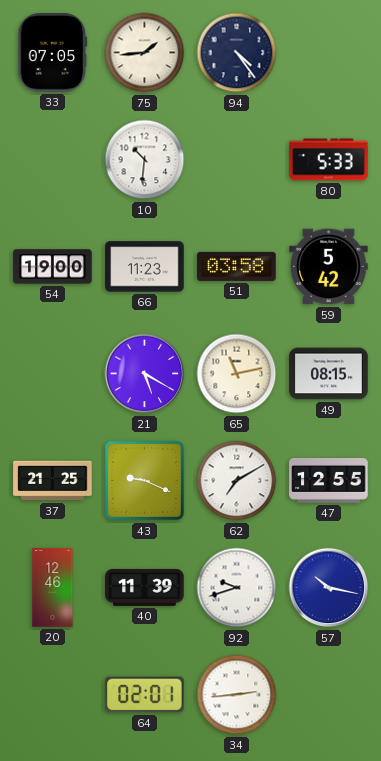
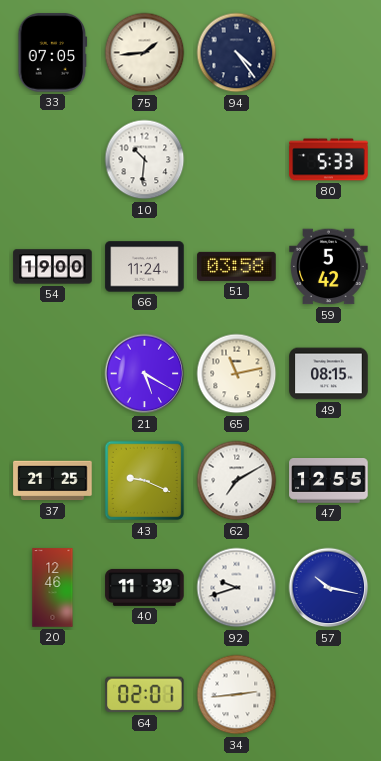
66: 11:23 -> 11:24
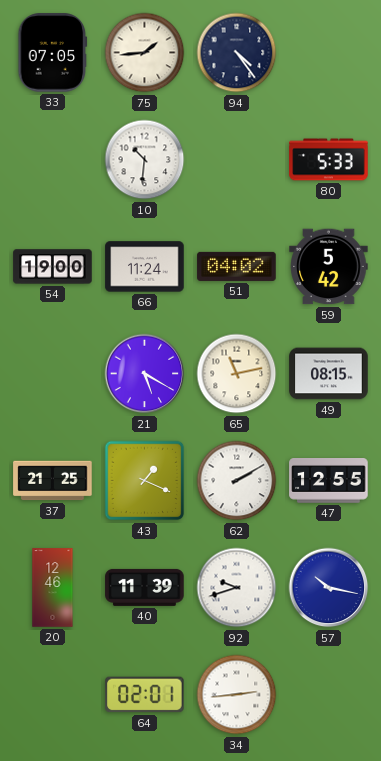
51: 03:58 -> 04:02
43: 9:19 -> 1:19
62: 7:10 -> 2:10
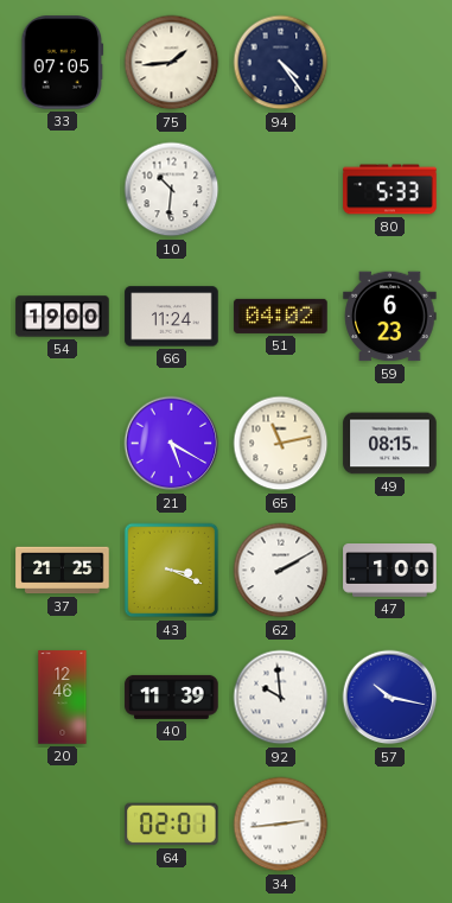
59: 5:42 -> 6:23
43: 1:19 -> 3:19
47: 12:55 -> 1:00
92: 9:42 -> 9:59
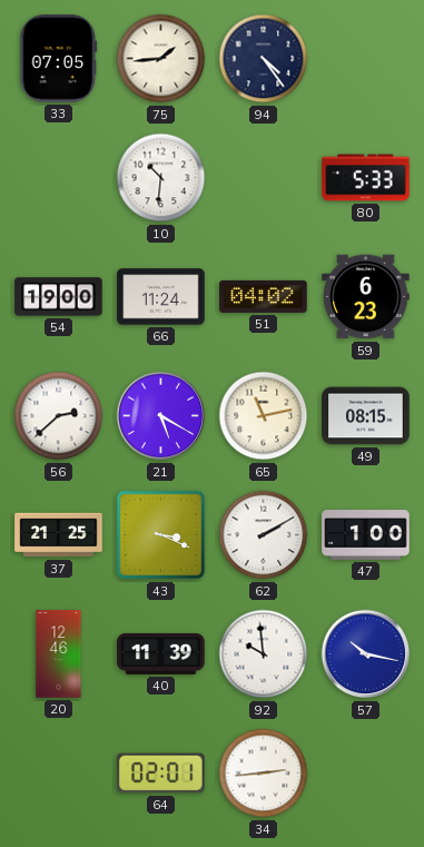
56: none -> 2:38
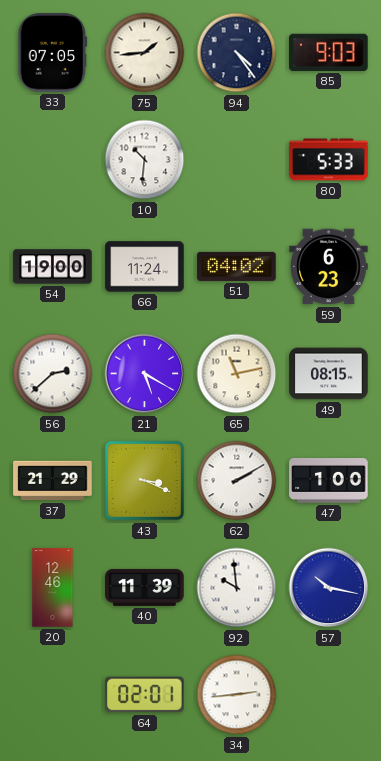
85: none -> 9:03
37: 21:25 -> 21:29
